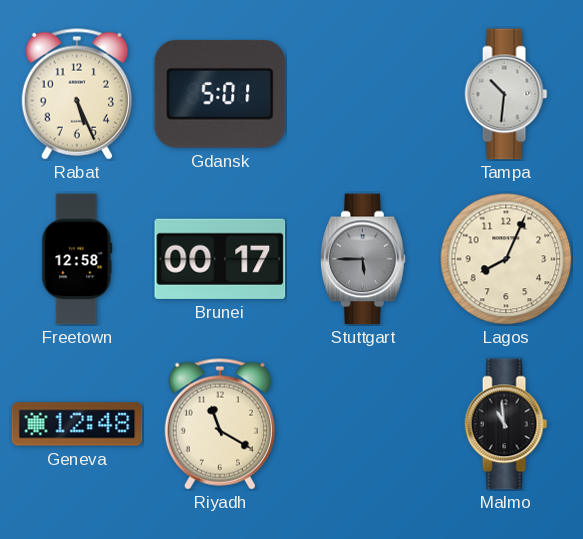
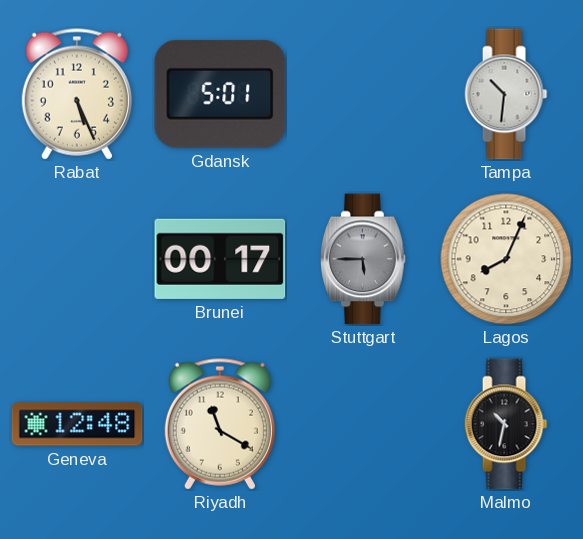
Freetown: 12:58 -> none
Malmo: 10:59 -> 10:32
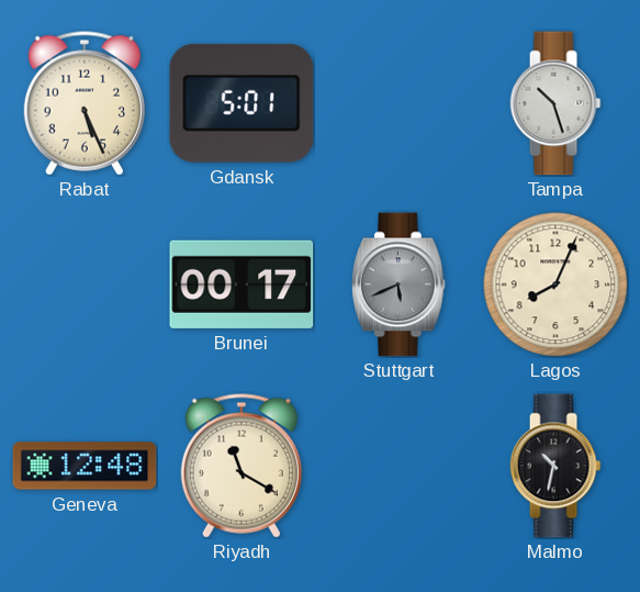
Tampa: 10:31 -> 10:27
Stuttgart: 5:45 -> 5:41
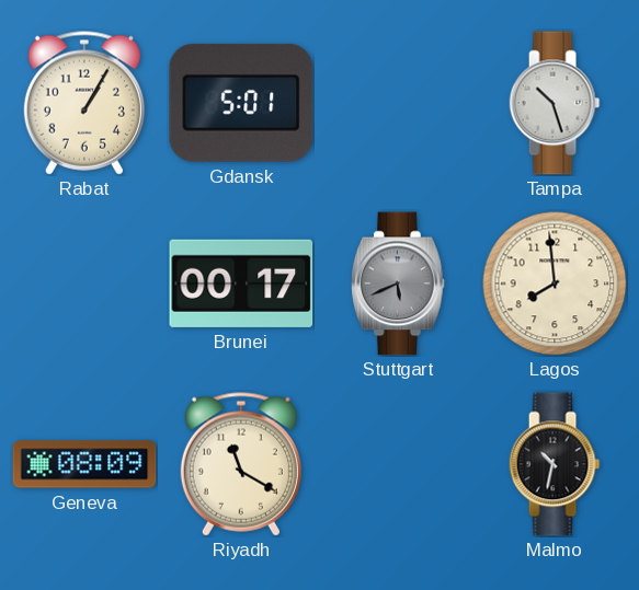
Rabat: 5:26 -> 1:05
Lagos: 8:04 -> 7:59
Geneva: 12:48 -> 08:09
